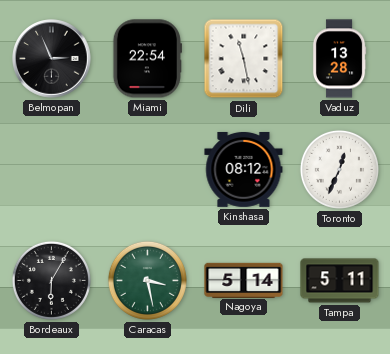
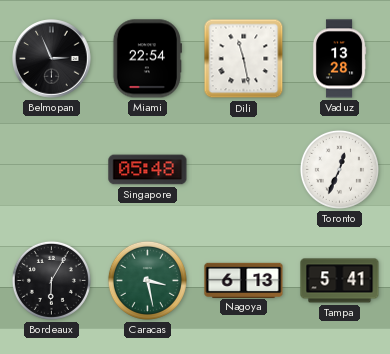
Singapore: none -> 05:48
Kinshasa: 08:12 -> none
Nagoya: 5:14 -> 6:13
Tampa: 5:11 -> 5:41
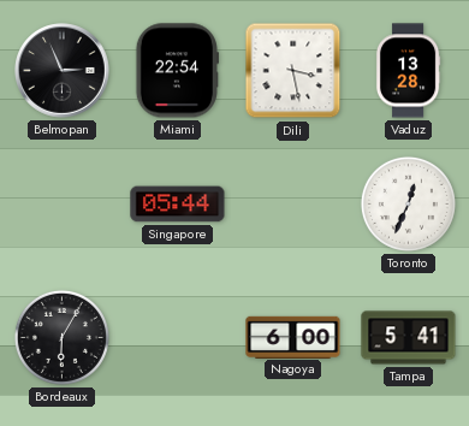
Dili: 11:28 -> 3:28
Singapore: 05:48 -> 05:44
Caracas: 3:28 -> none
Nagoya: 6:13 -> 6:00
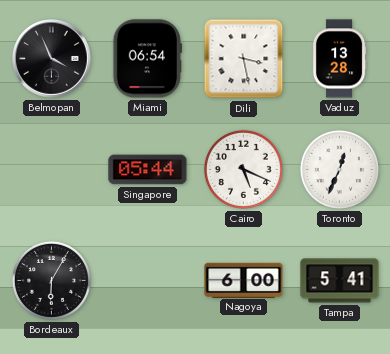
Belmopan: 2:56 -> 3:56
Miami: 22:54 -> 06:54
Cairo: none -> 5:19
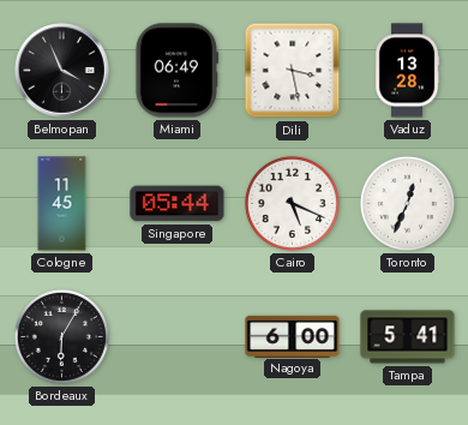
Miami: 06:54 -> 06:49
Cologne: none -> 11:45
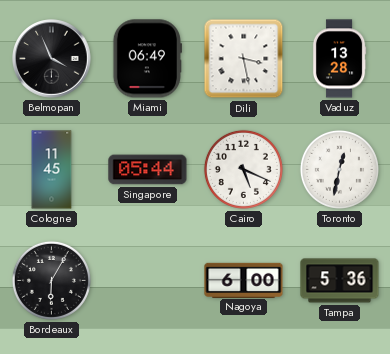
Toronto: 12:34 -> 12:32
Tampa: 5:41 -> 5:36
